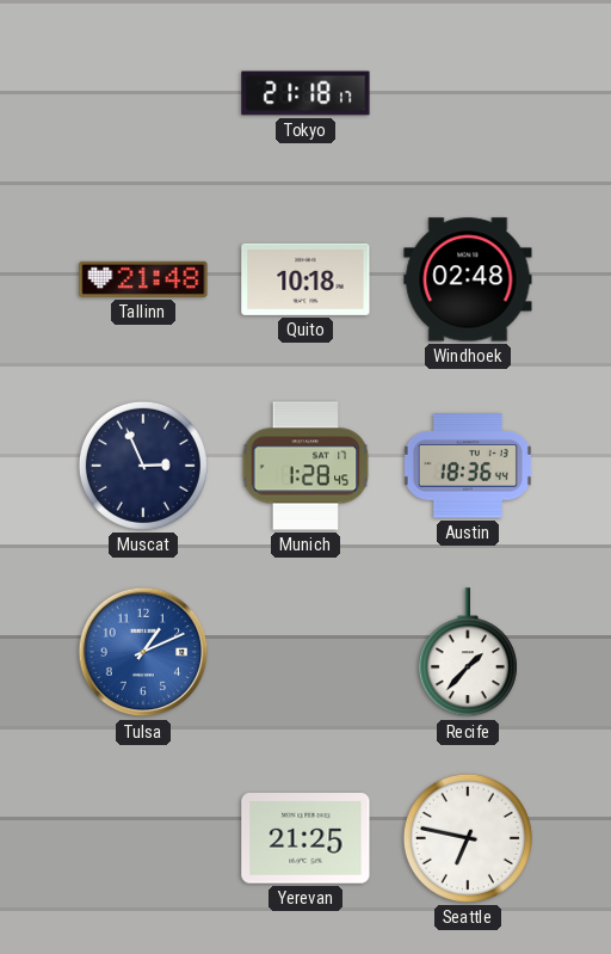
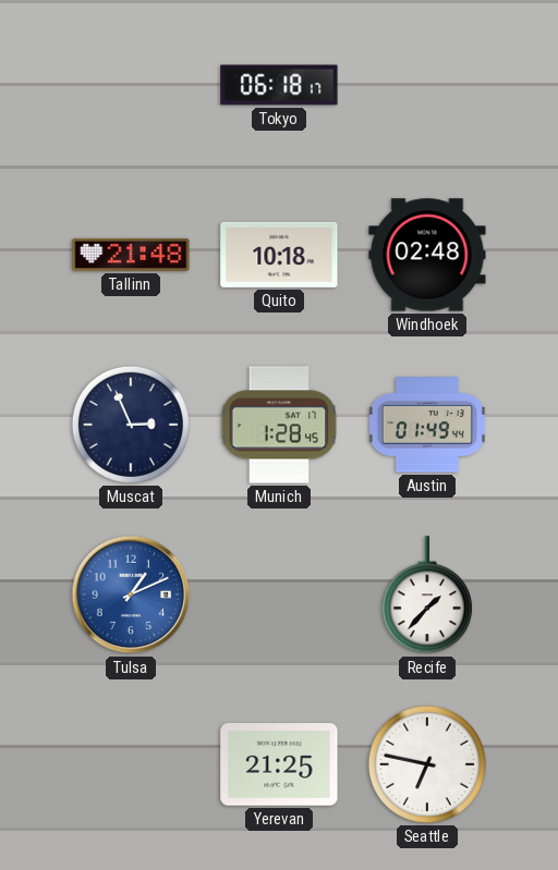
Tokyo: 21:18 -> 06:18
Austin: 18:36 -> 01:49
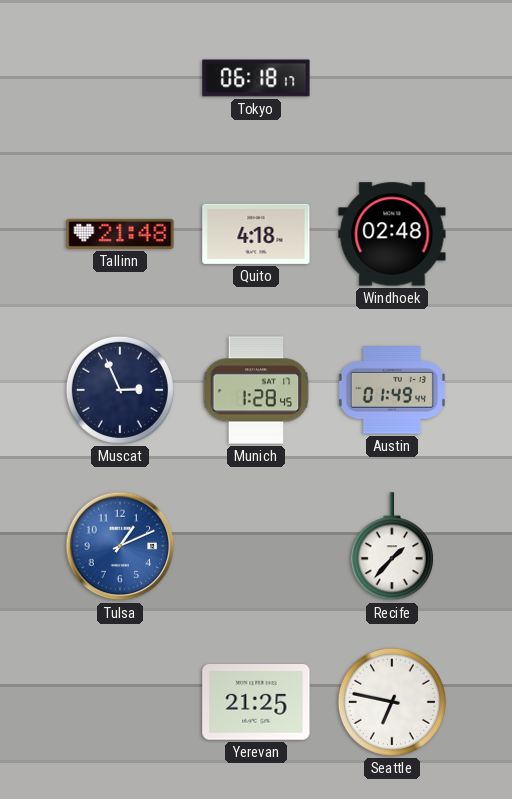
Quito: 10:18 -> 4:18
